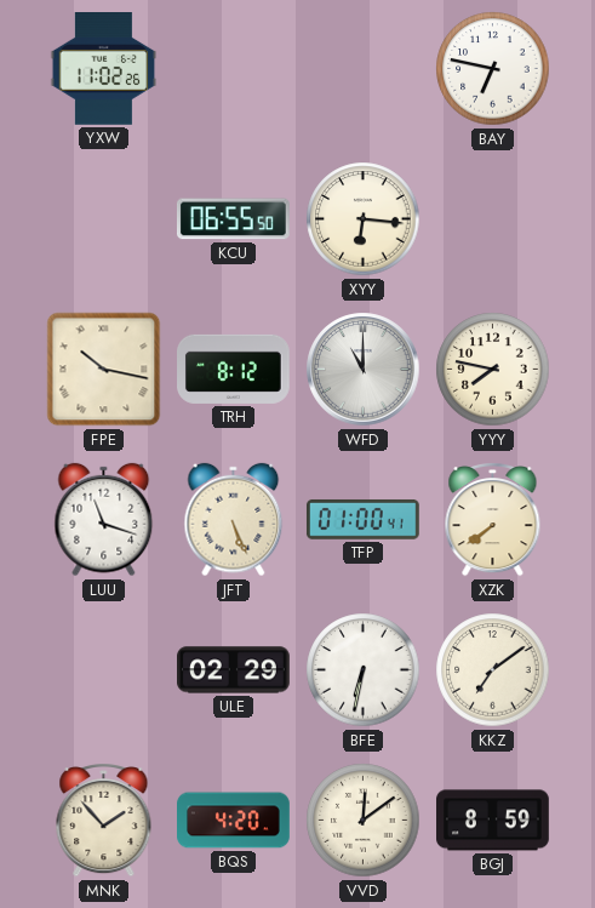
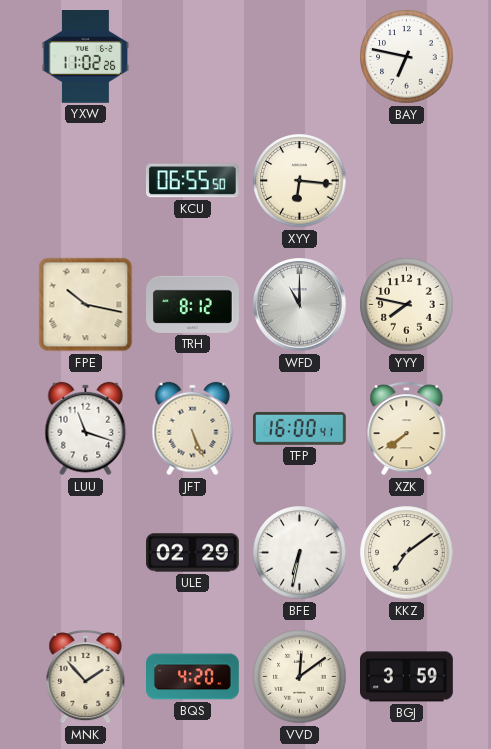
TFP: 01:00 -> 16:00
BGJ: 8:59 -> 3:59
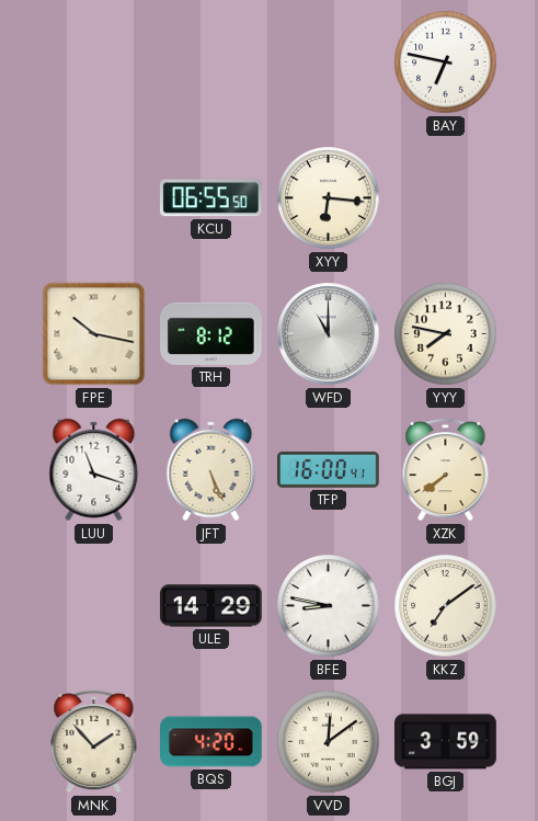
YXW: 11:02 -> none
ULE: 02:29 -> 14:29
BFE: 6:32 -> 8:47
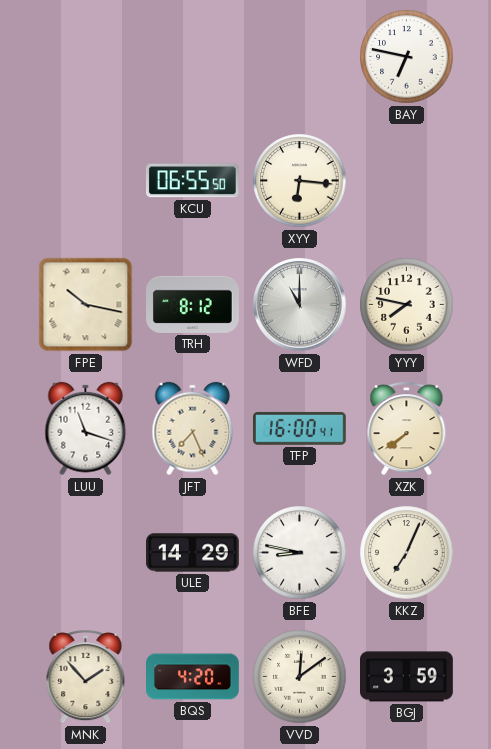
JFT: 5:26 -> 7:26
KKZ: 7:09 -> 7:04
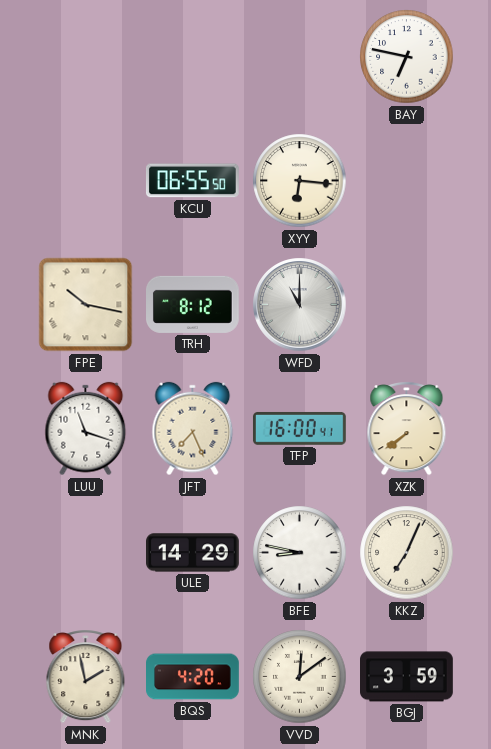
YYY: 7:47 -> none
MNK: 1:53 -> 1:58
